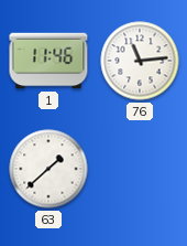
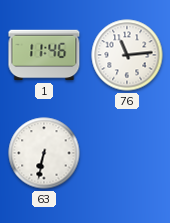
63: 1:38 -> 6:32
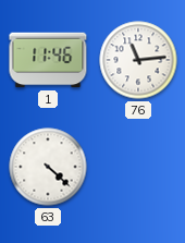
63: 6:32 -> 4:22
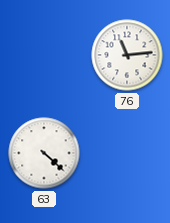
1: 11:46 -> none
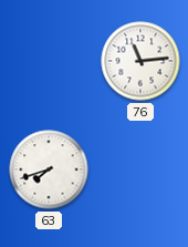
63: 4:22 -> 7:42
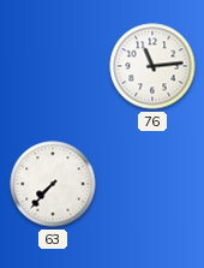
63: 7:42 -> 7:37
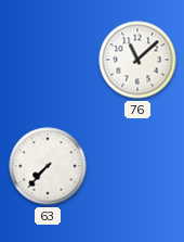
76: 11:14 -> 11:08
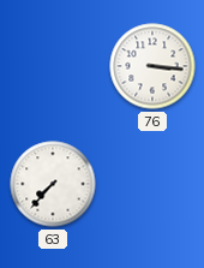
76: 11:08 -> 3:16
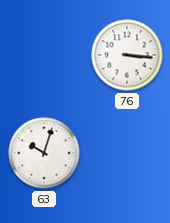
63: 7:37 -> 10:03
